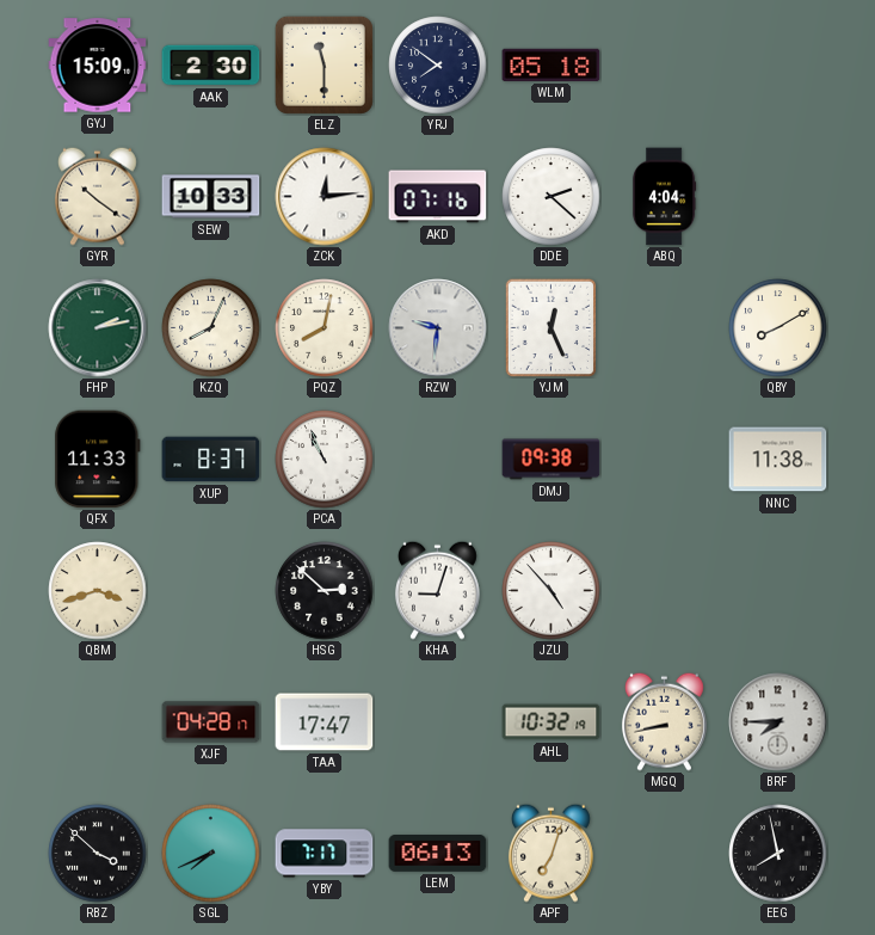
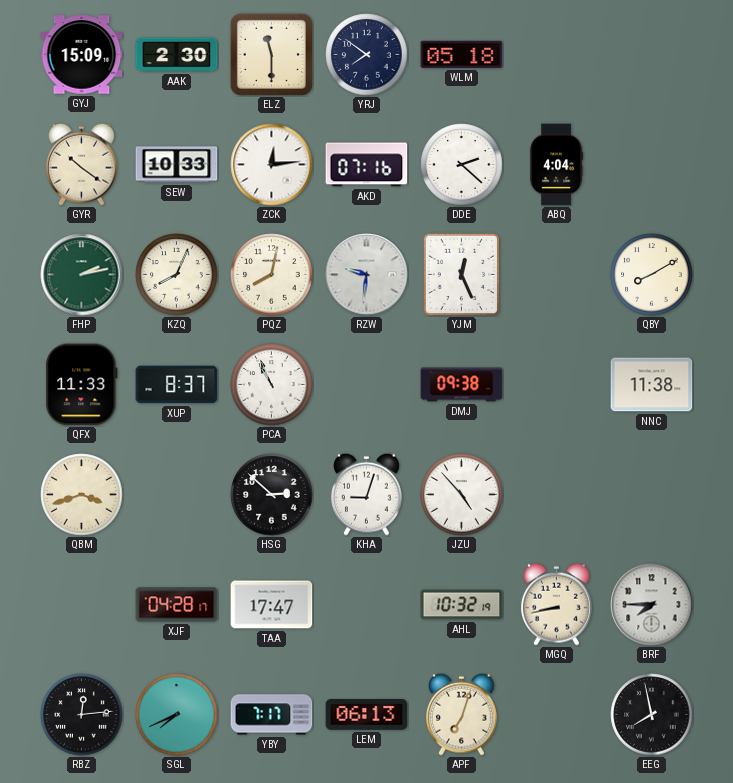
RBZ: 3:52 -> 12:14
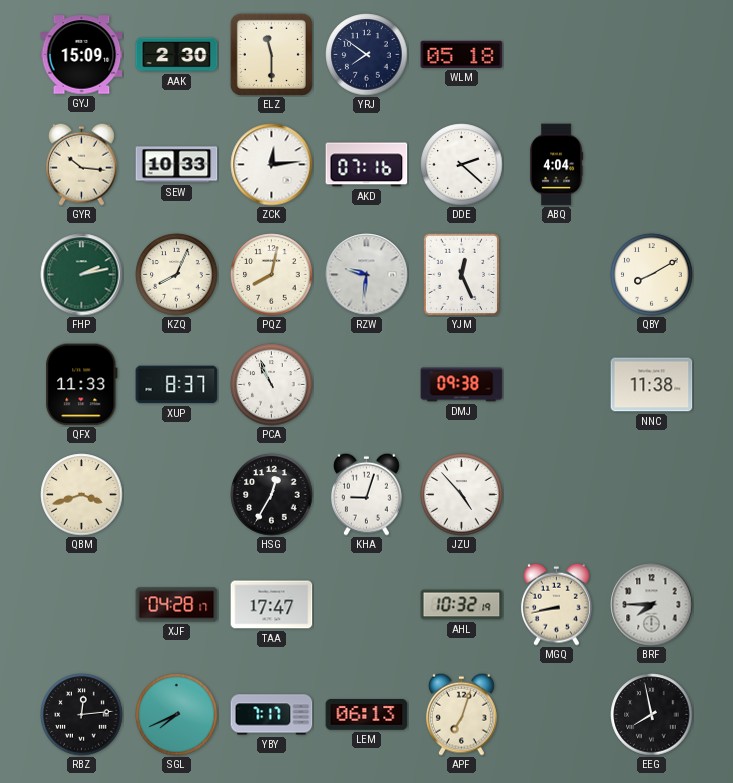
GYR: 10:21 -> 10:16
HSG: 2:52 -> 12:35
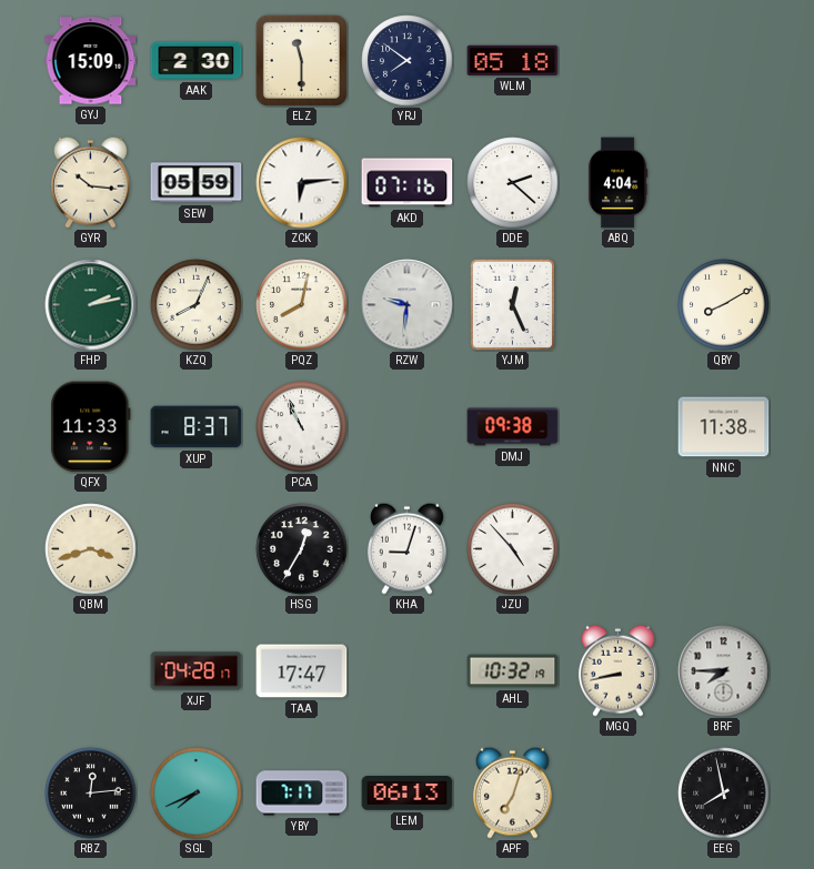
SEW: 10:33 -> 05:59
ZCK: 12:14 -> 6:14
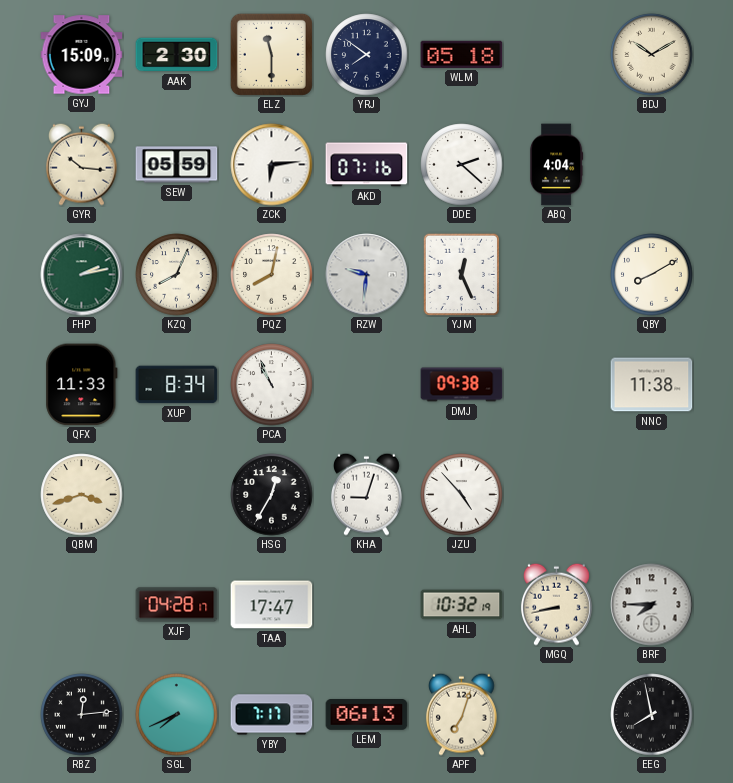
BDJ: none -> 10:10
XUP: 8:37 -> 8:34
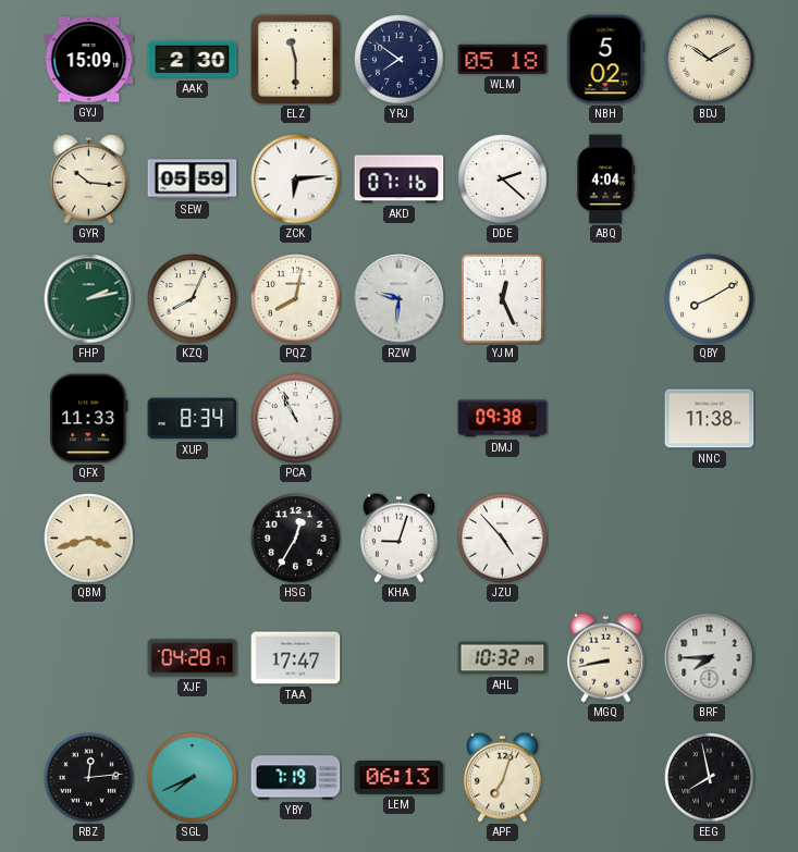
NBH: none -> 5:02
YBY: 7:17 -> 7:19
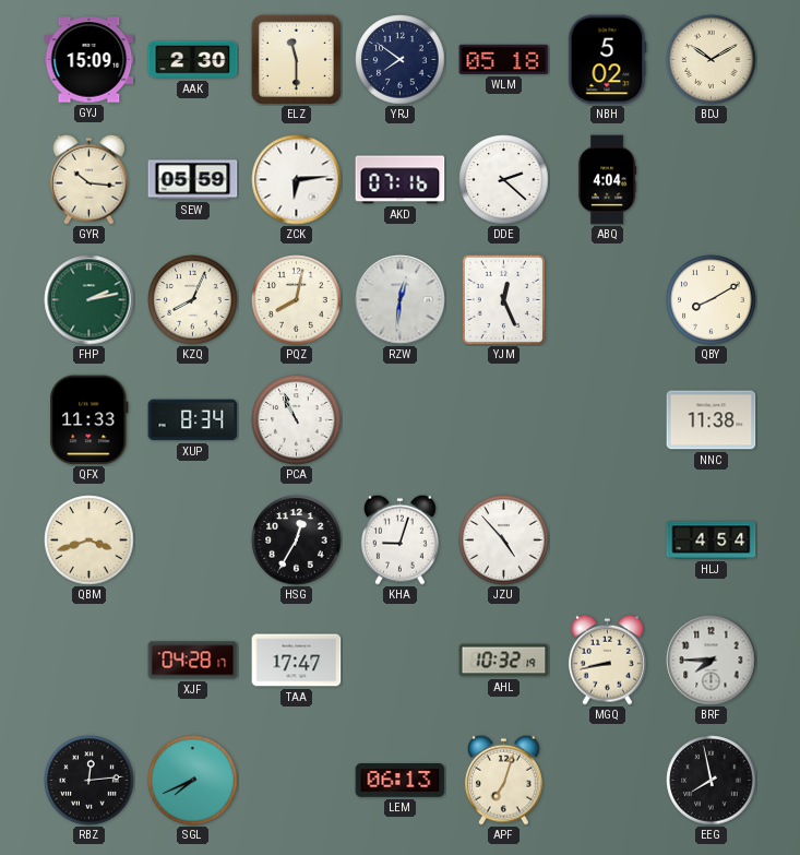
RZW: 9:31 -> 12:31
DMJ: 09:38 -> none
HLJ: none -> 4:54
YBY: 7:19 -> none
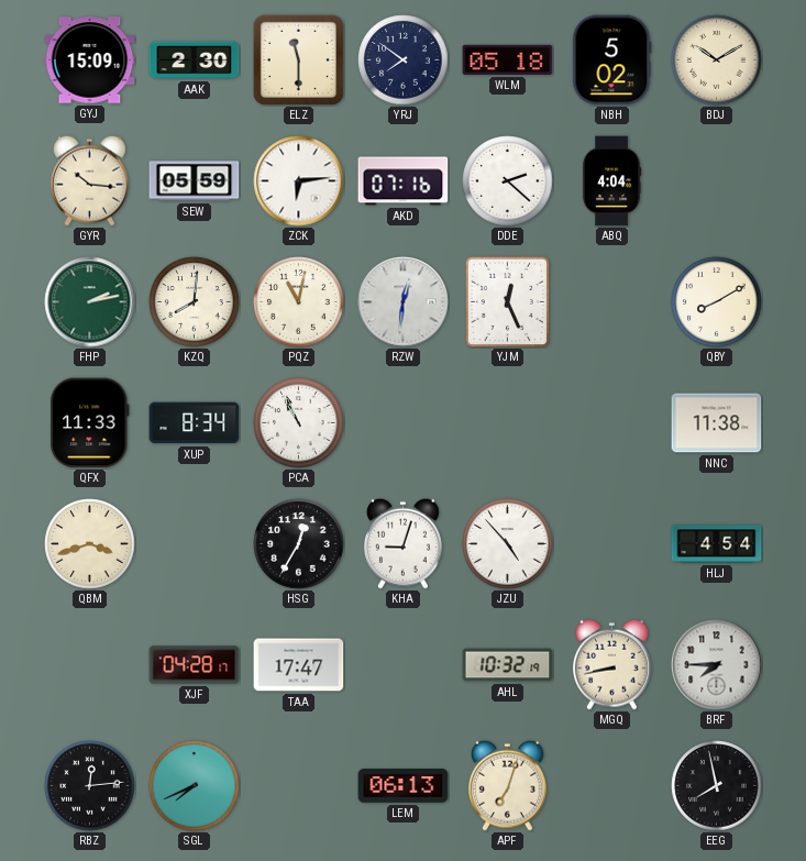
KZQ: 8:04 -> 8:01
PQZ: 8:02 -> 11:02
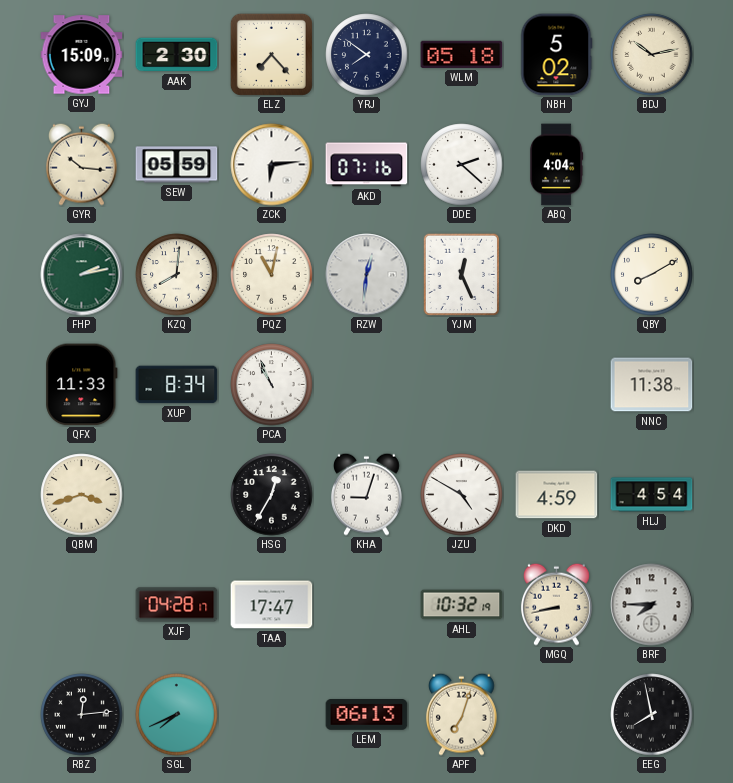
ELZ: 11:30 -> 7:23
BDJ: 10:10 -> 10:13
JZU: 4:53 -> 4:50
DKD: none -> 4:59
